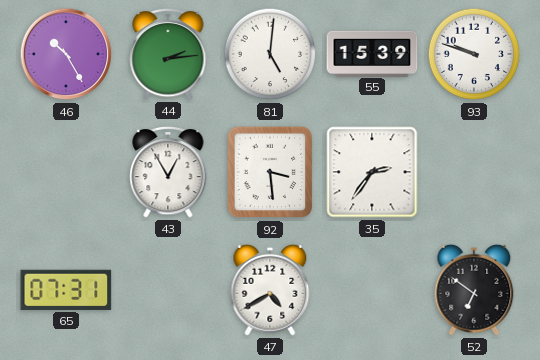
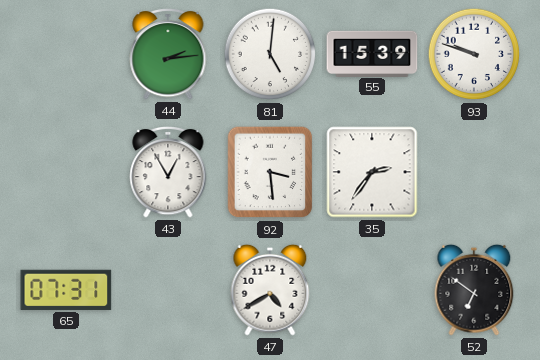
46: 10:25 -> none
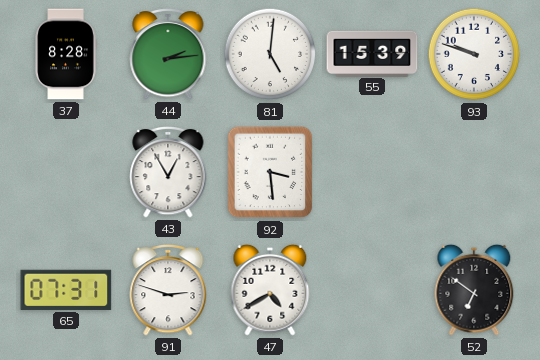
37: none -> 8:28
35: 2:36 -> none
91: none -> 2:48
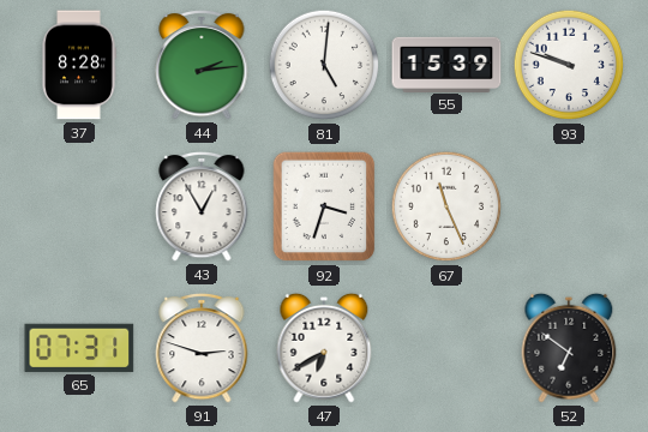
92: 3:29 -> 3:33
67: none -> 11:26
47: 4:40 -> 6:40
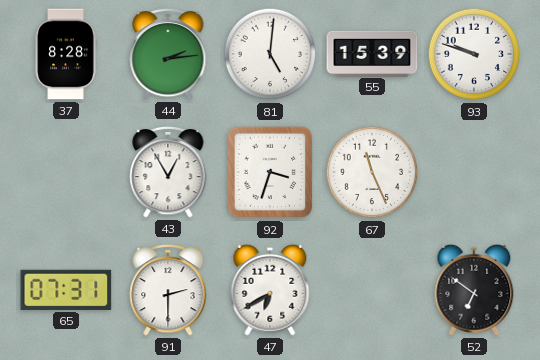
91: 2:48 -> 2:30
